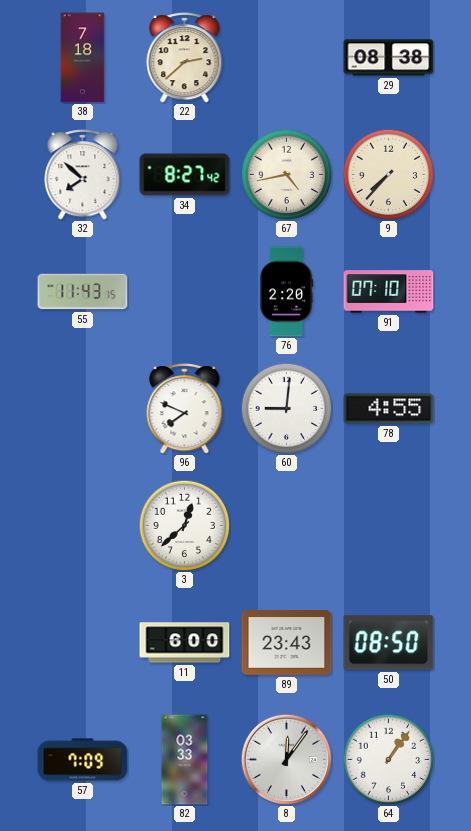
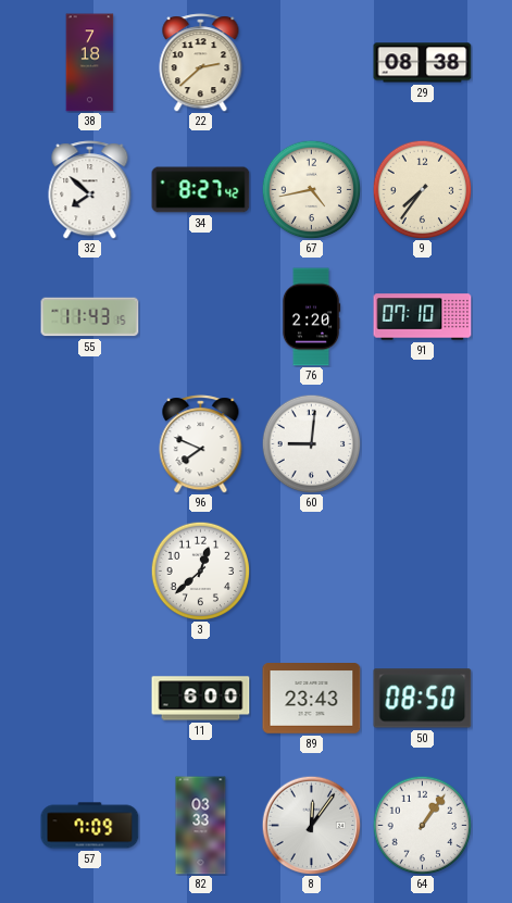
9: 7:37 -> 7:36
78: 4:55 -> none
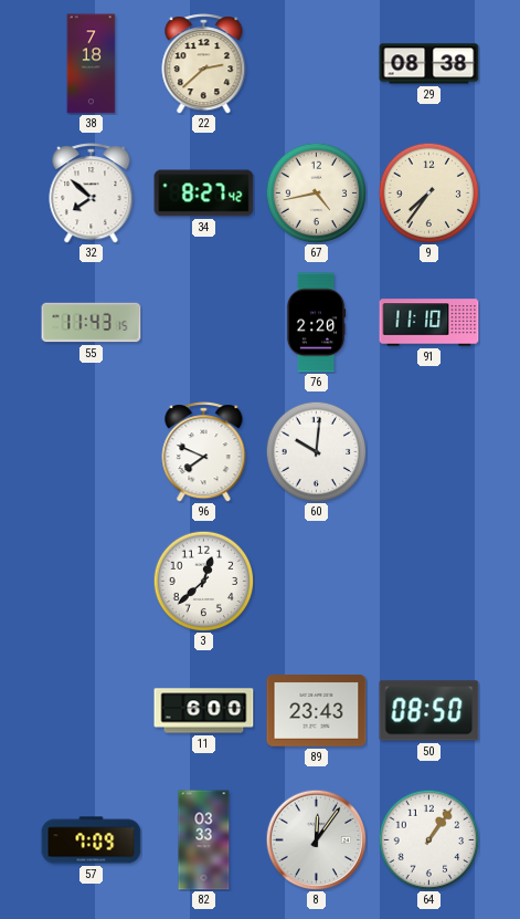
91: 07:10 -> 11:10
60: 9:01 -> 10:01
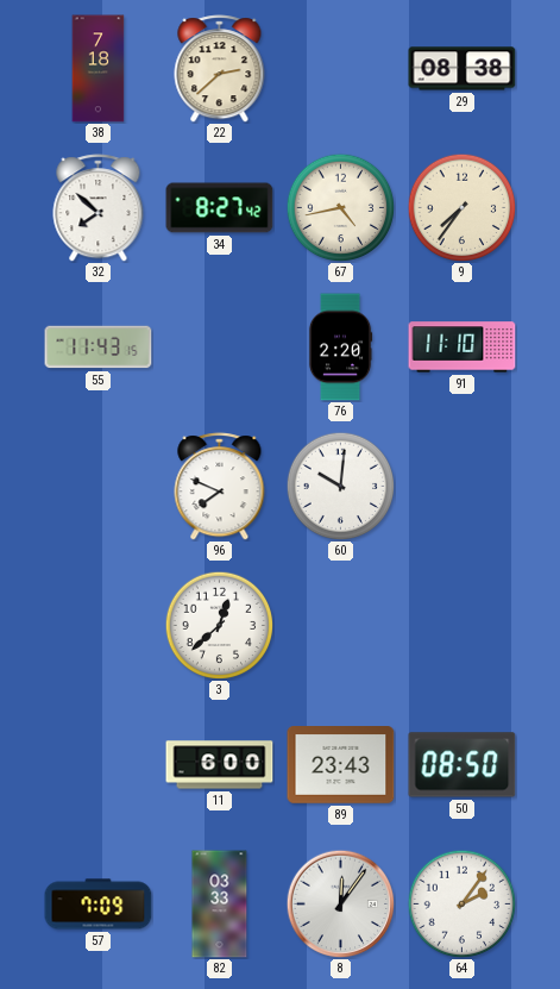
64: 1:06 -> 2:06
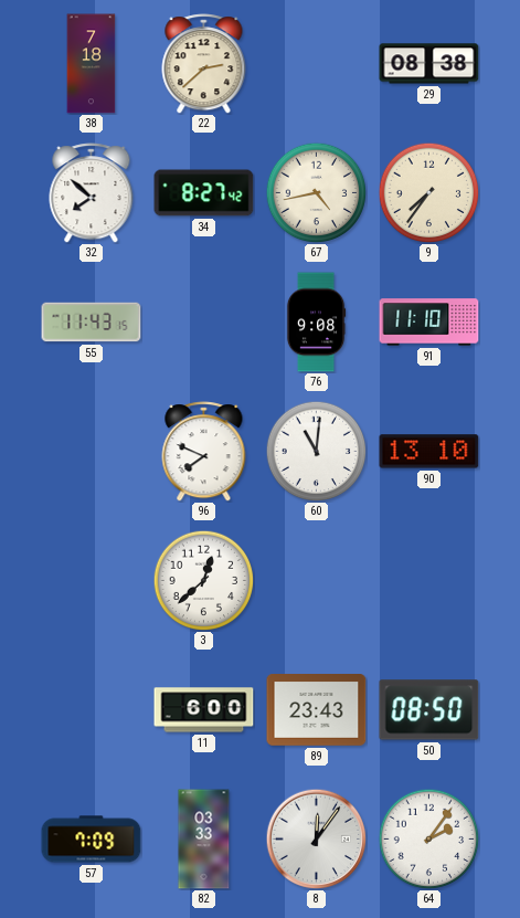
76: 2:20 -> 9:08
60: 10:01 -> 11:01
90: none -> 13:10
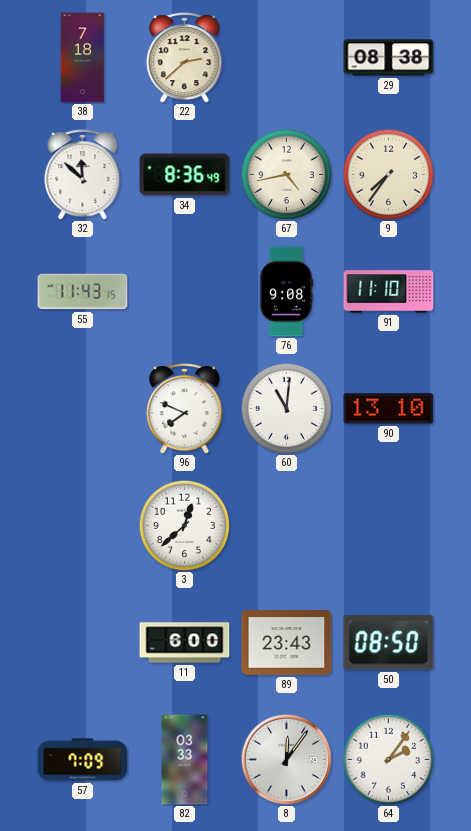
32: 7:52 -> 11:52
34: 8:27 -> 8:36
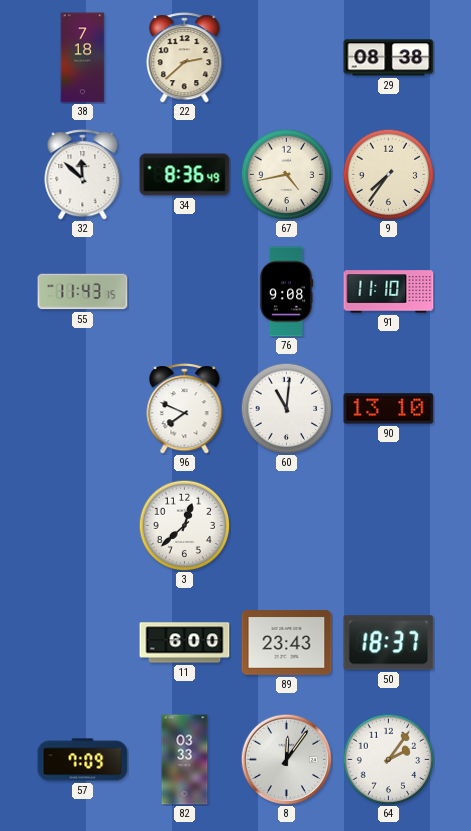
50: 08:50 -> 18:37
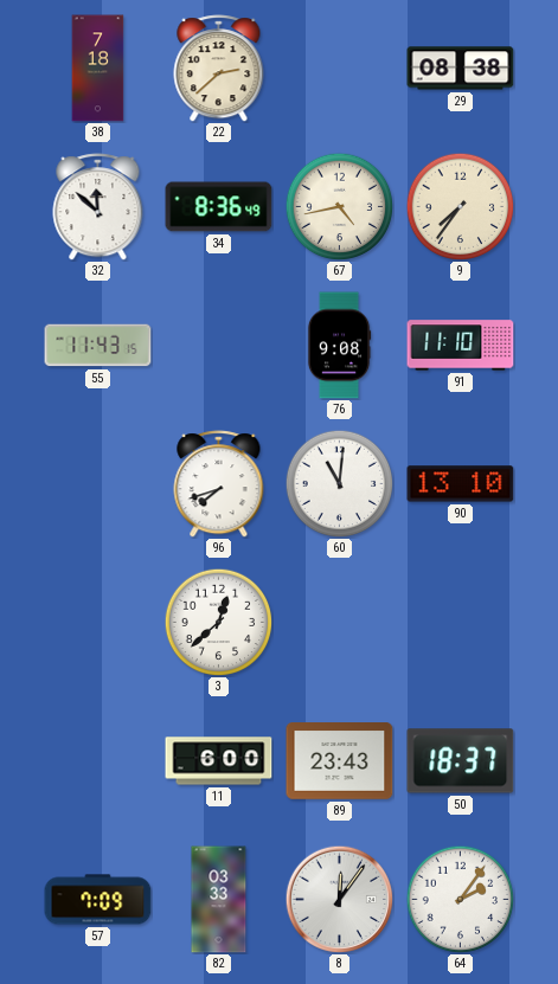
96: 7:49 -> 7:42
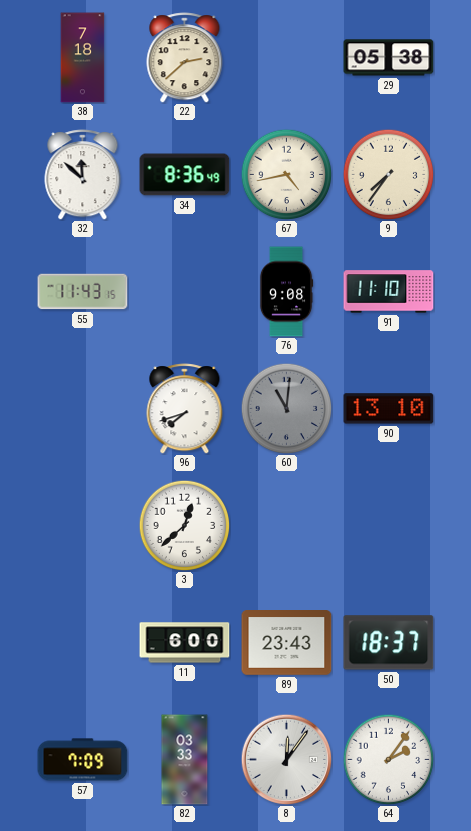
29: 08:38 -> 05:38
60 dial: white -> grey
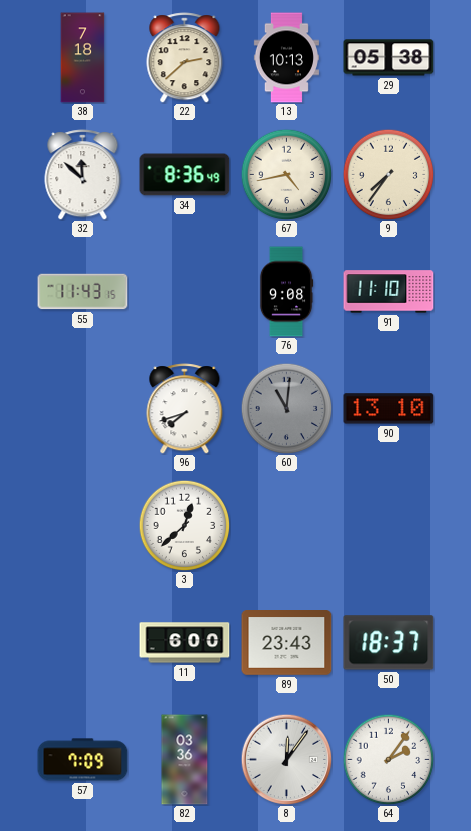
13: none -> 10:13
82: 03:33 -> 03:36
